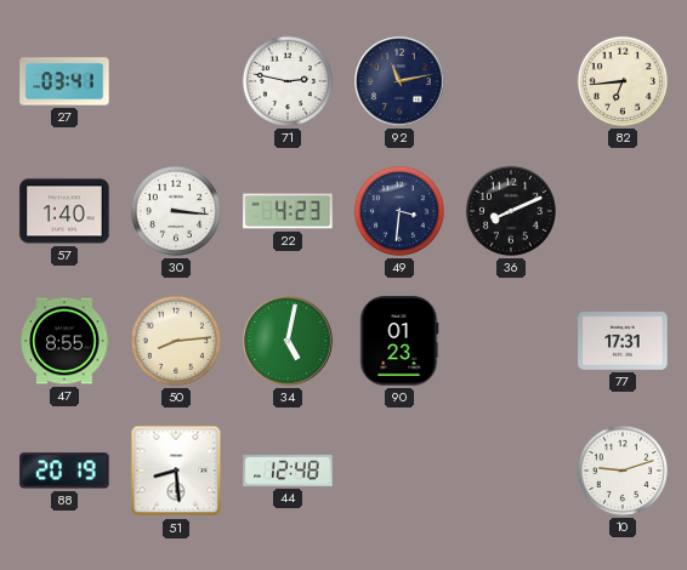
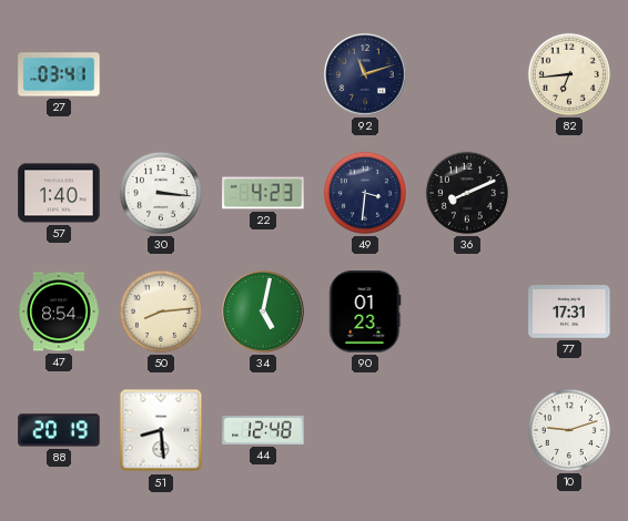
71: 2:47 -> none
92: 11:13 -> 11:12
47: 8:55 -> 8:54
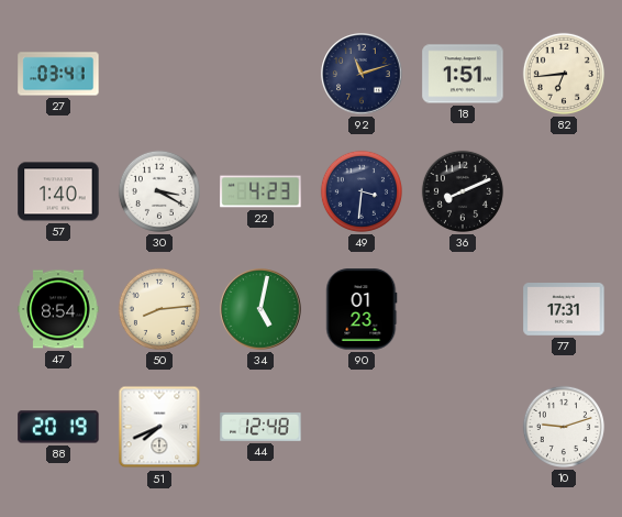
18: none -> 1:51
30: 3:16 -> 3:20
51: 8:29 -> 7:41
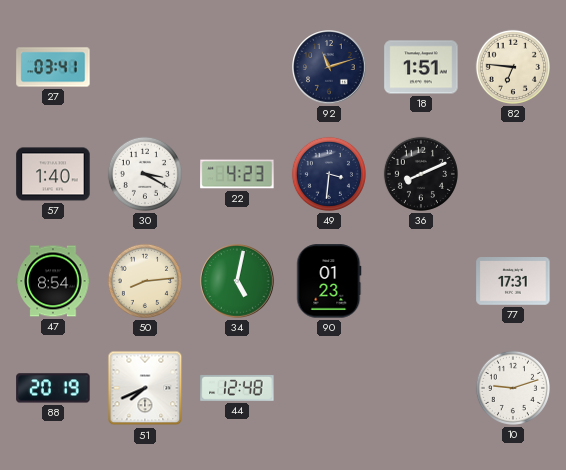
82: 6:44 -> 6:46
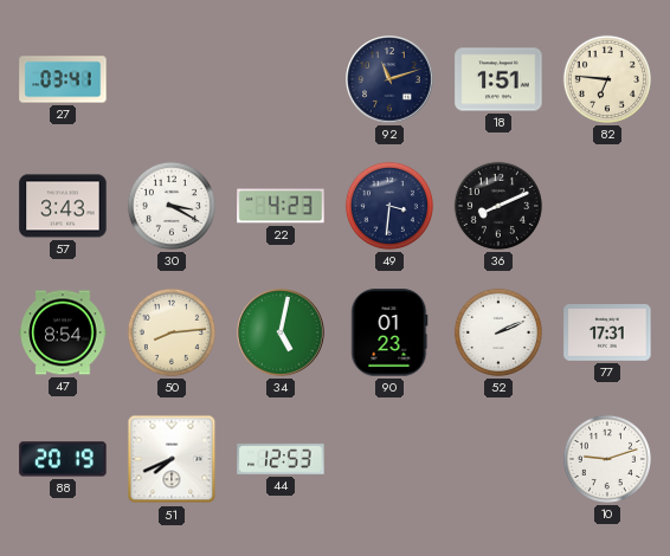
57: 1:40 -> 3:43
52: none -> 2:11
44: 12:48 -> 12:53
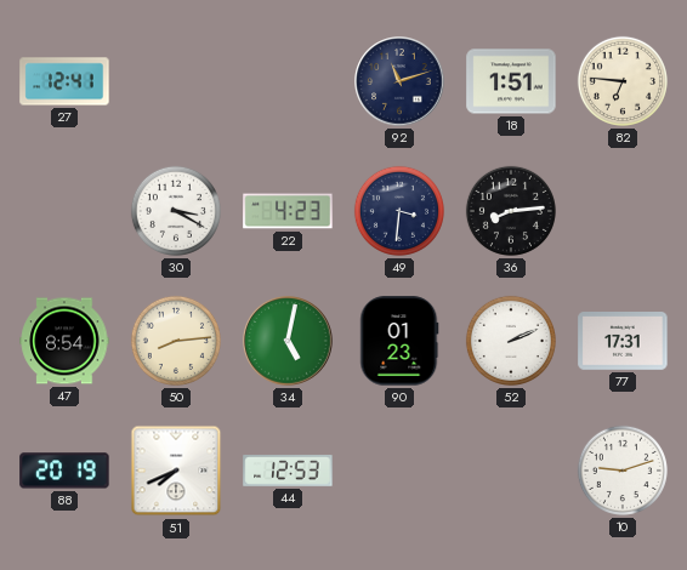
27: 03:41 -> 12:41
57: 3:43 -> none
36: 8:11 -> 8:14
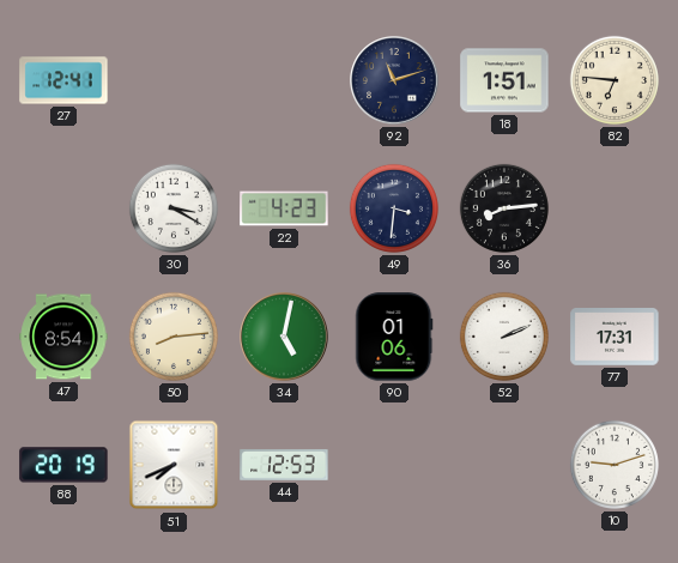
90: 01:23 -> 01:06
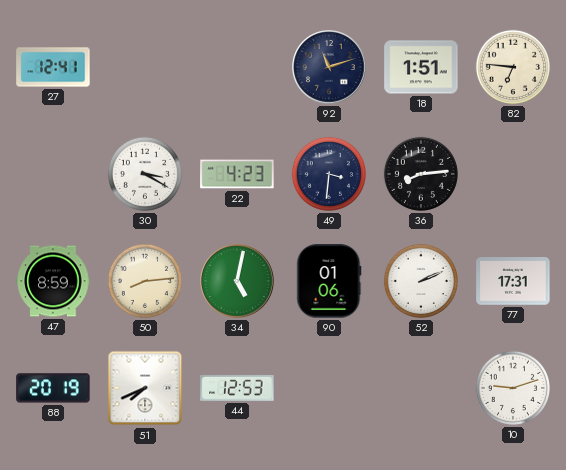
47: 8:54 -> 8:59
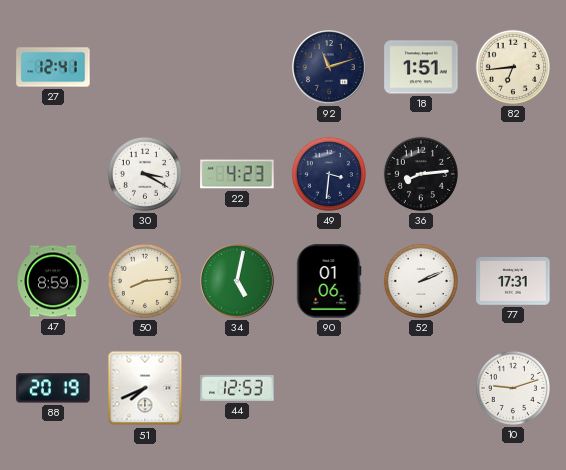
82: 6:46 -> 6:44
